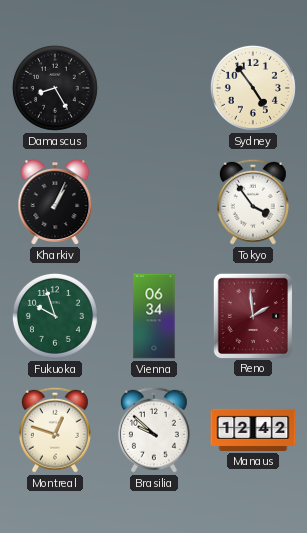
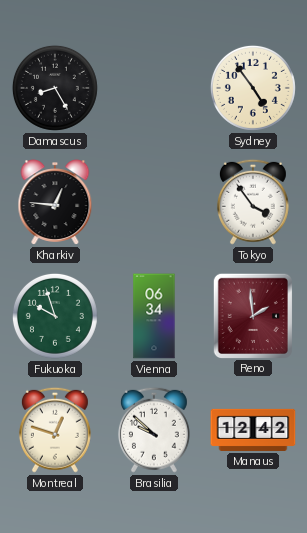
Kharkiv: 1:04 -> 12:46
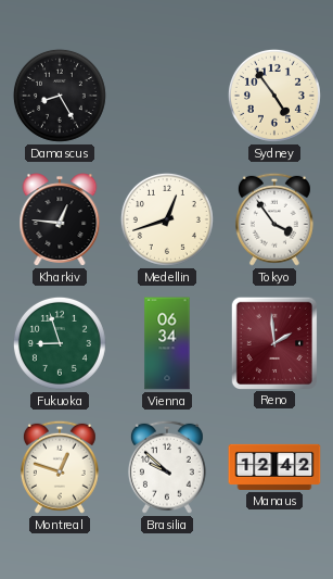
Medellin: none -> 12:42
Fukuoka: 9:57 -> 8:57
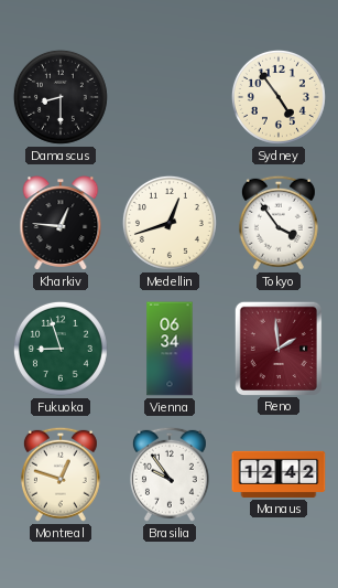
Damascus: 8:25 -> 8:30
Brasilia: 9:52 -> 9:54
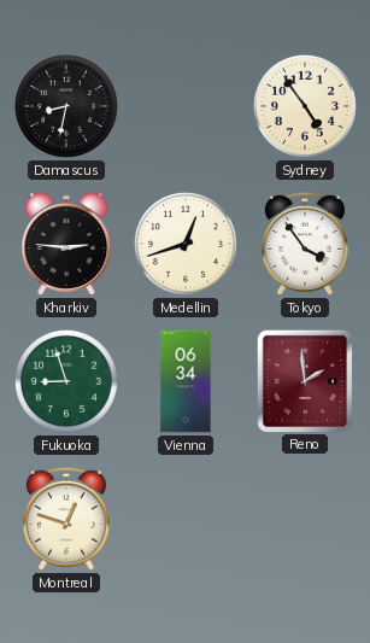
Damascus: 8:30 -> 8:32
Kharkiv: 12:46 -> 2:46
Brasilia: 9:54 -> none
Manaus: 12:42 -> none
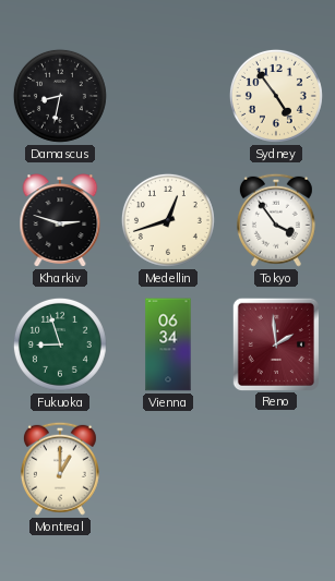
Kharkiv: 2:46 -> 2:48
Montreal: 12:48 -> 1:00
